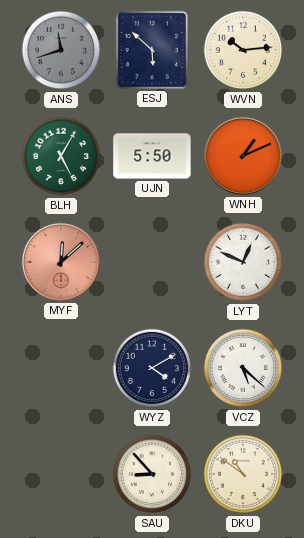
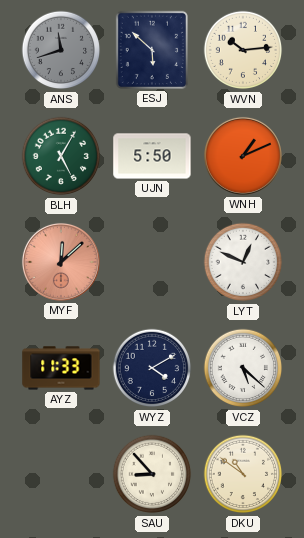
AYZ: none -> 11:33
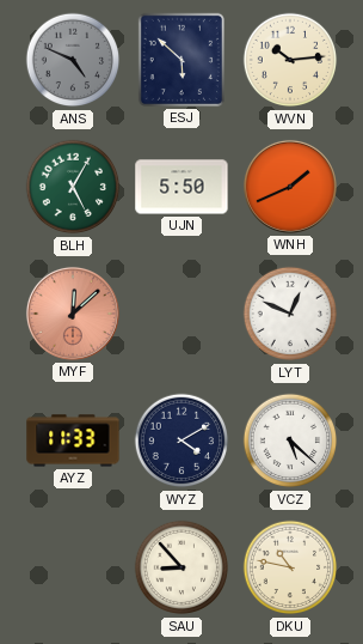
ANS: 11:42 -> 4:49
WNH: 1:11 -> 1:41
DKU: 10:51 -> 10:47
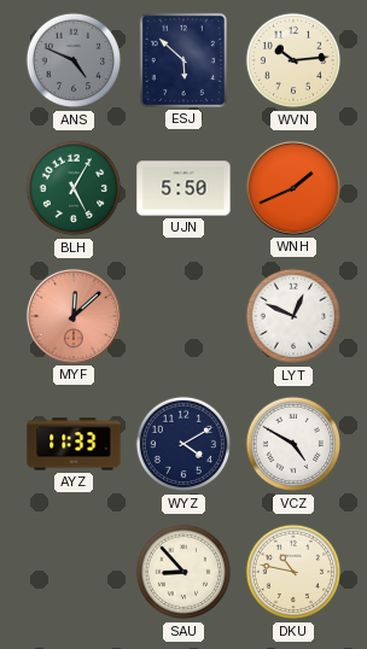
VCZ: 5:22 -> 4:50
